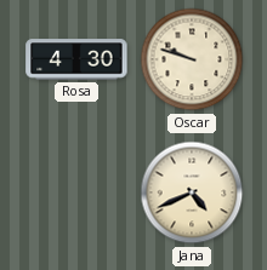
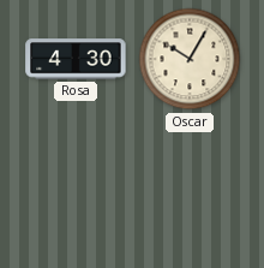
Oscar: 9:48 -> 10:05
Jana: 4:41 -> none
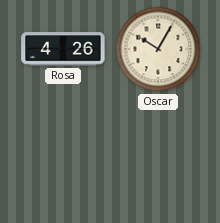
Rosa: 4:30 -> 4:26
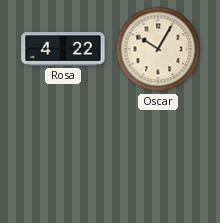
Rosa: 4:26 -> 4:22
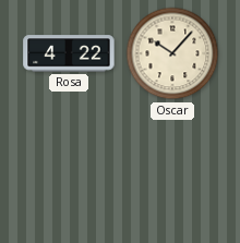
Oscar: 10:05 -> 10:07
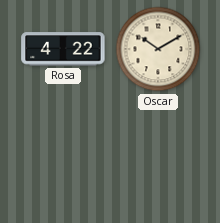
Oscar: 10:07 -> 10:10
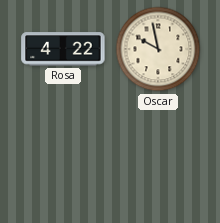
Oscar: 10:10 -> 9:58
